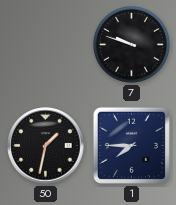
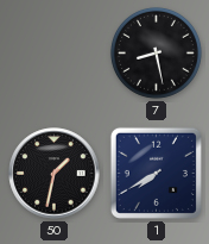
7: 9:48 -> 8:28
1: 7:45 -> 7:40
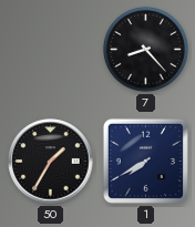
7: 8:28 -> 8:23
50: 1:32 -> 1:35
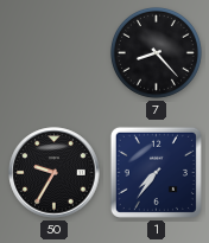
50: 1:35 -> 9:35
1: 7:40 -> 7:36
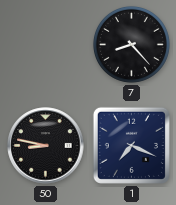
50: 9:35 -> 8:47
1: 7:36 -> 7:19
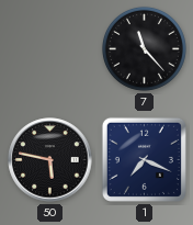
7: 8:23 -> 11:23
50: 8:47 -> 5:47
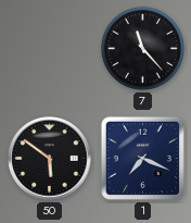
50: 5:47 -> 5:51
